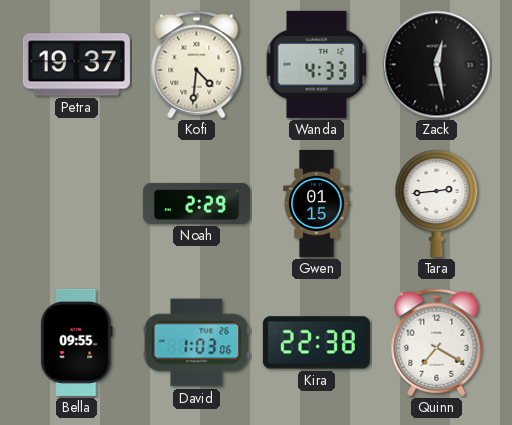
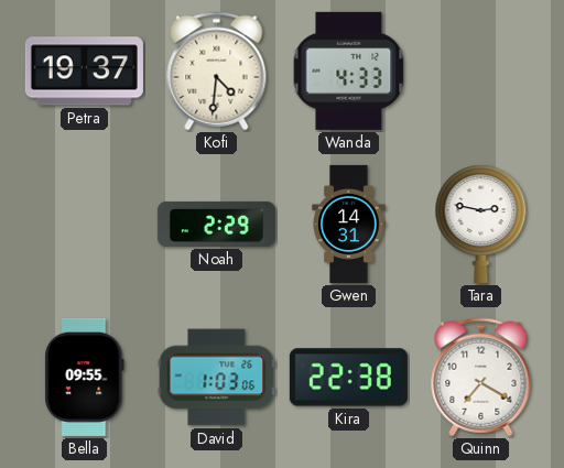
Zack: 12:28 -> none
Gwen: 01:15 -> 14:31
Tara: 2:44 -> 2:47
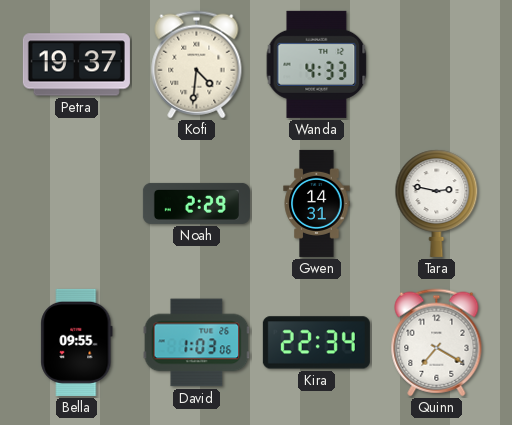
Kira: 22:38 -> 22:34
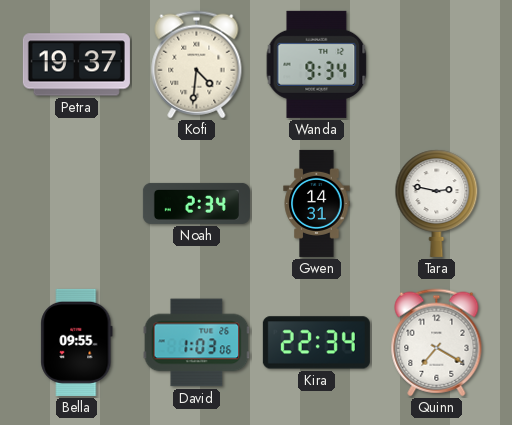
Wanda: 4:33 -> 9:34
Noah: 2:29 -> 2:34
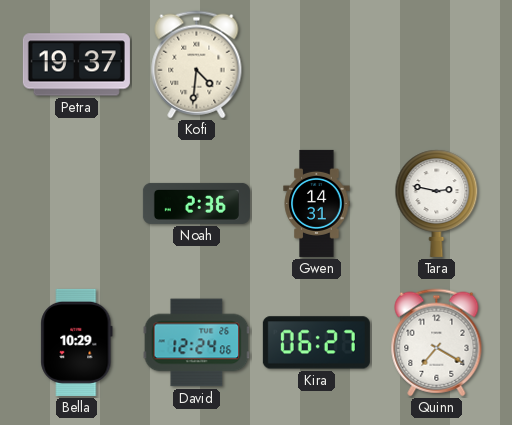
Wanda: 9:34 -> none
Noah: 2:34 -> 2:36
Bella: 09:55 -> 10:29
David: 1:03 -> 12:24
Kira: 22:34 -> 06:27
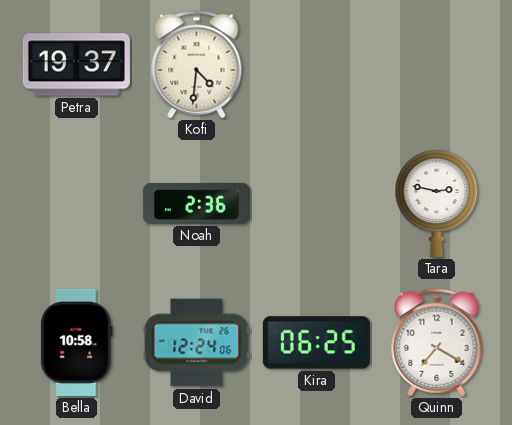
Gwen: 14:31 -> none
Bella: 10:29 -> 10:58
Kira: 06:27 -> 06:25
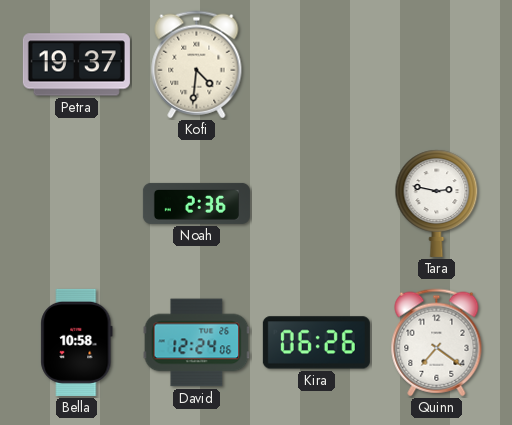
Kira: 06:25 -> 06:26
Quinn: 7:20 -> 7:21
